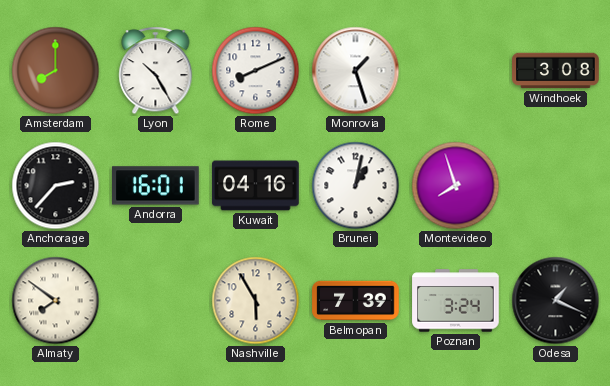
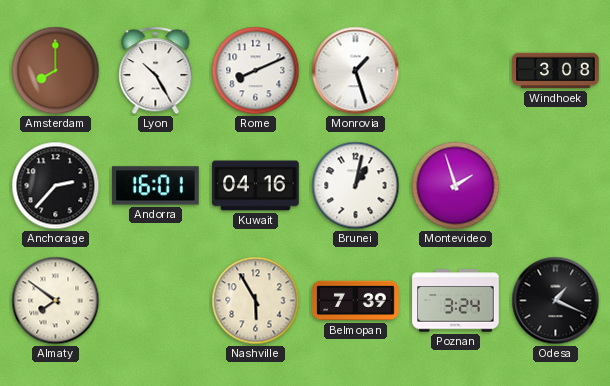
Montevideo: 7:57 -> 1:57
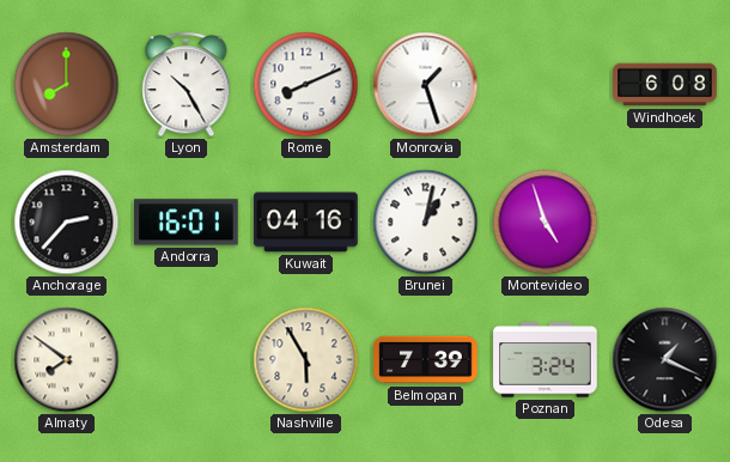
Windhoek: 3:08 -> 6:08
Montevideo: 1:57 -> 4:57
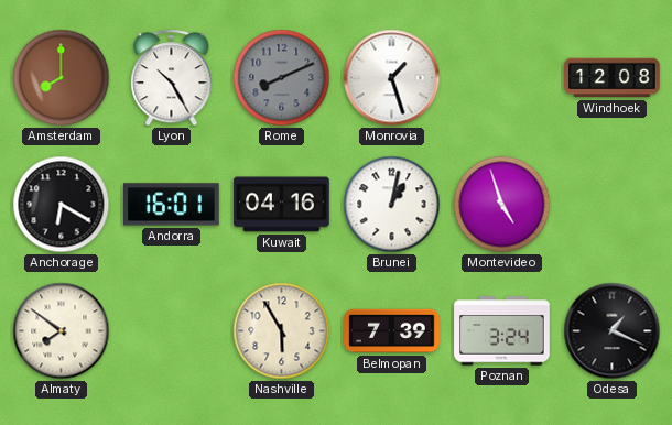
Rome dial: white -> grey
Windhoek: 6:08 -> 12:08
Anchorage: 2:37 -> 6:20
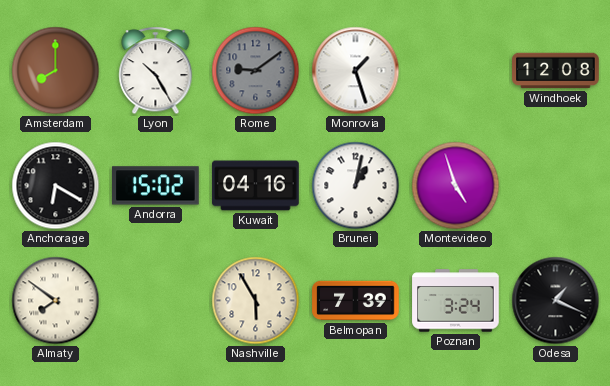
Rome: 8:11 -> 9:09
Andorra: 16:01 -> 15:02
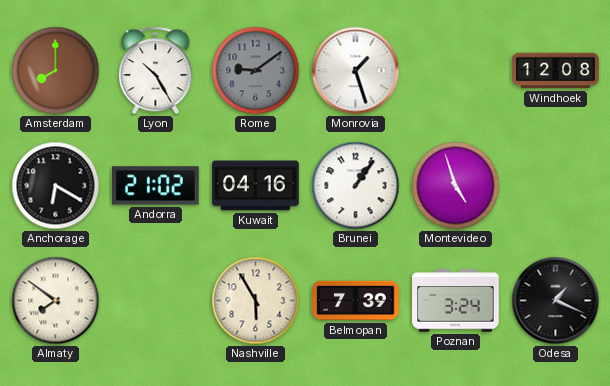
Andorra: 15:02 -> 21:02
Brunei: 1:02 -> 1:06
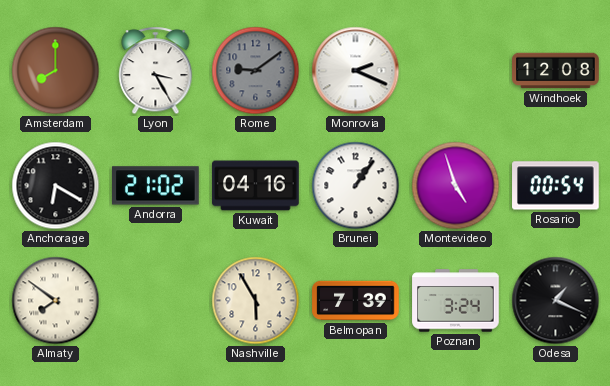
Lyon: 10:25 -> 3:25
Monrovia: 1:27 -> 2:19
Rosario: none -> 00:54
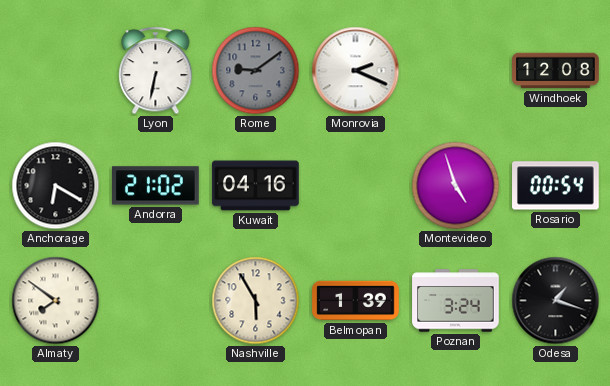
Amsterdam: 8:00 -> none
Lyon: 3:25 -> 6:32
Brunei: 1:06 -> none
Belmopan: 7:39 -> 1:39
Odesa: 1:19 -> 1:18
